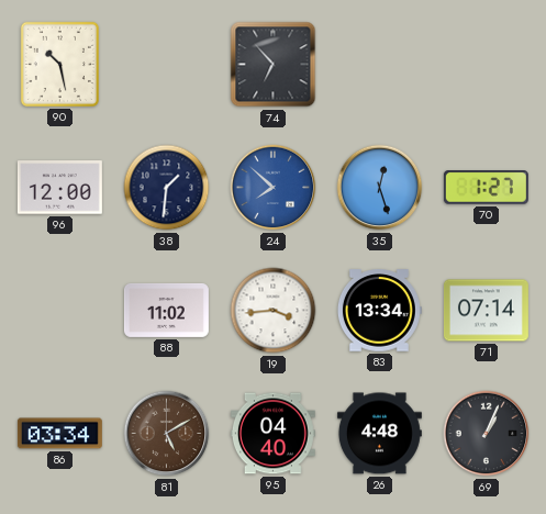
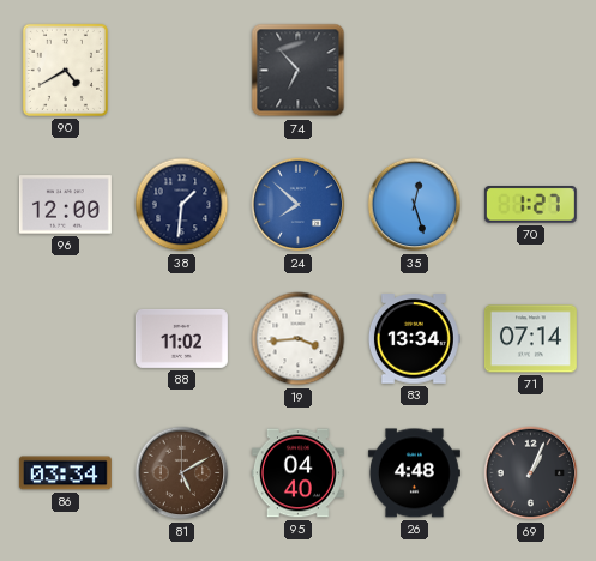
90: 10:28 -> 4:40
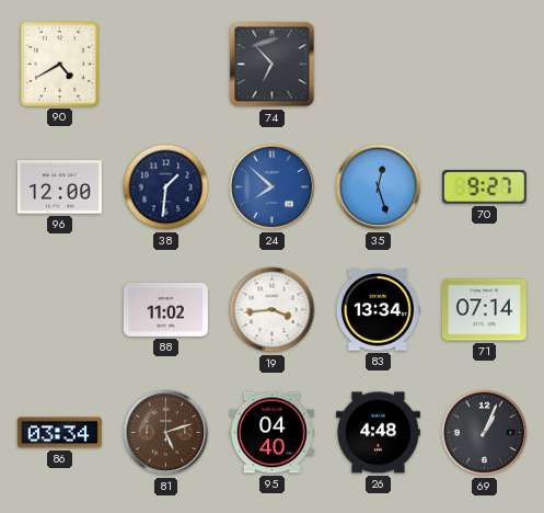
70: 1:27 -> 9:27
81: 5:10 -> 5:12
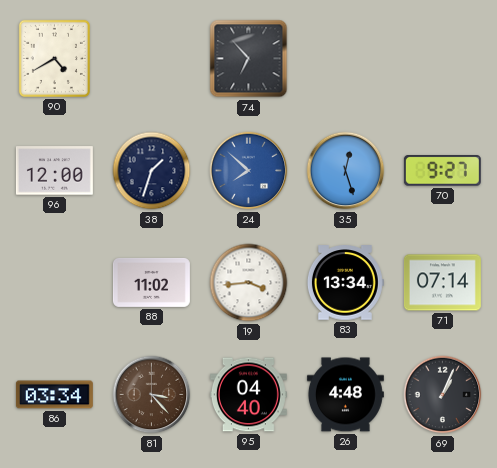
38: 1:31 -> 1:33
81: 5:12 -> 3:23
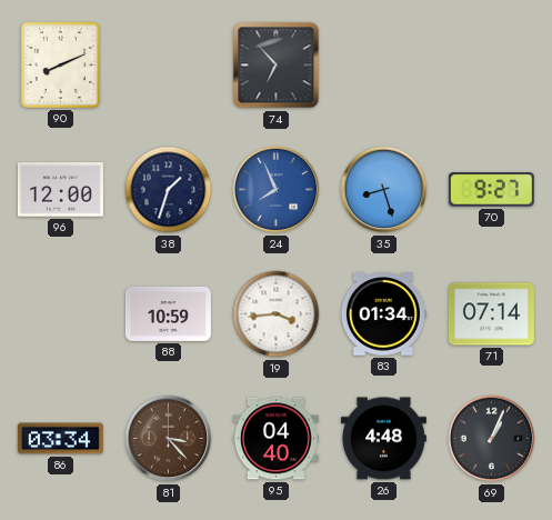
90: 4:40 -> 8:11
24: 7:52 -> 7:56
35: 12:27 -> 8:27
88: 11:02 -> 10:59
83: 13:34 -> 01:34
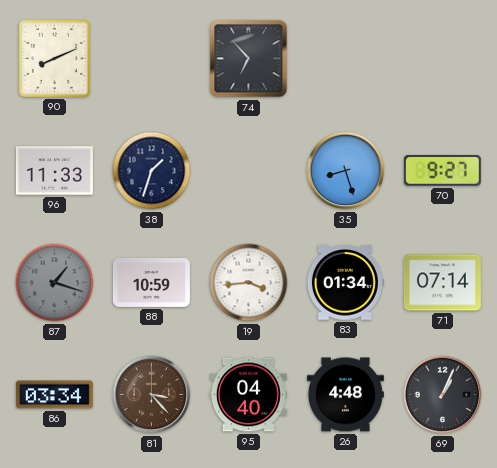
96: 12:00 -> 11:33
24: 7:56 -> none
87: none -> 1:18
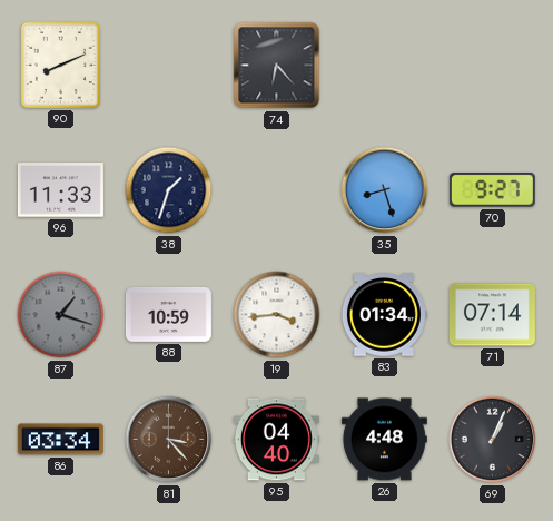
74: 6:53 -> 6:23
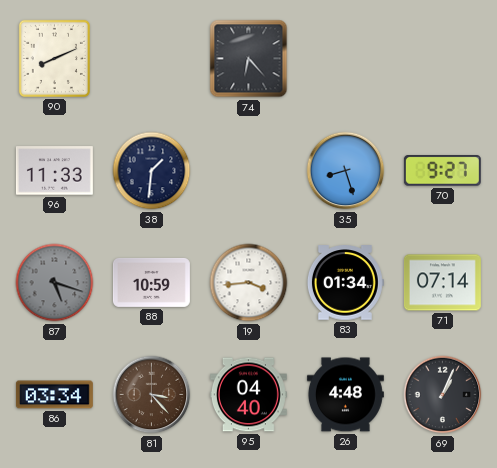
38: 1:33 -> 1:31
87: 1:18 -> 5:18
